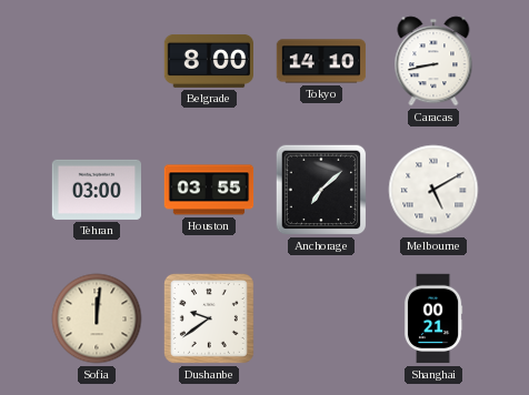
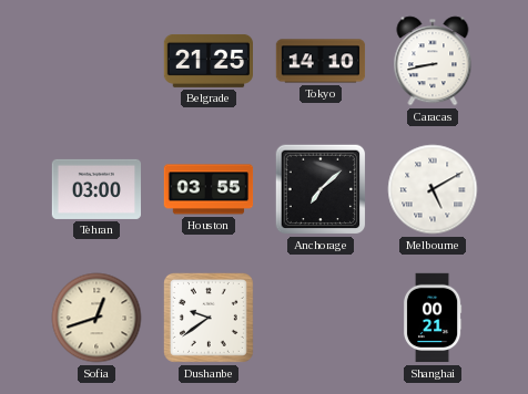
Belgrade: 8:00 -> 21:25
Sofia: 12:01 -> 12:42
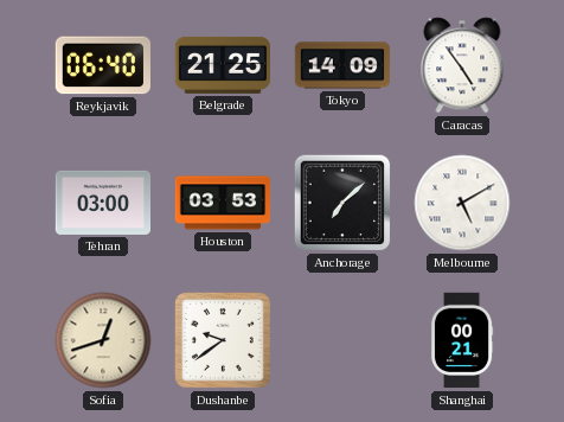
Reykjavik: none -> 06:40
Tokyo: 14:10 -> 14:09
Caracas: 8:43 -> 4:54
Houston: 03:55 -> 03:53
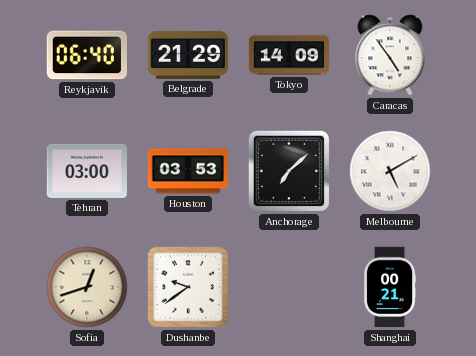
Belgrade: 21:25 -> 21:29
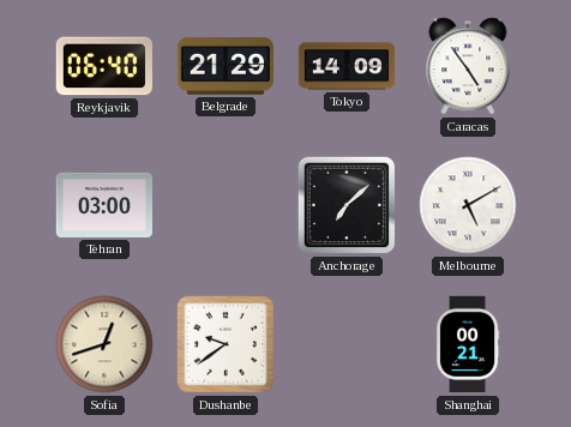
Houston: 03:53 -> none
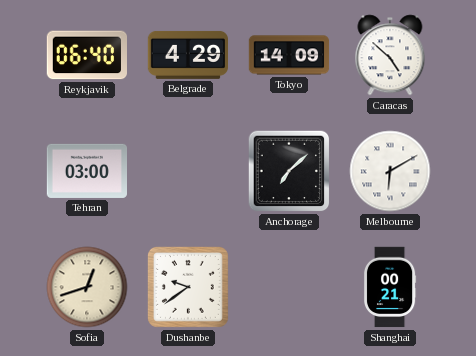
Belgrade: 21:29 -> 4:29
Caracas: 4:54 -> 4:52
Melbourne: 5:10 -> 6:10
